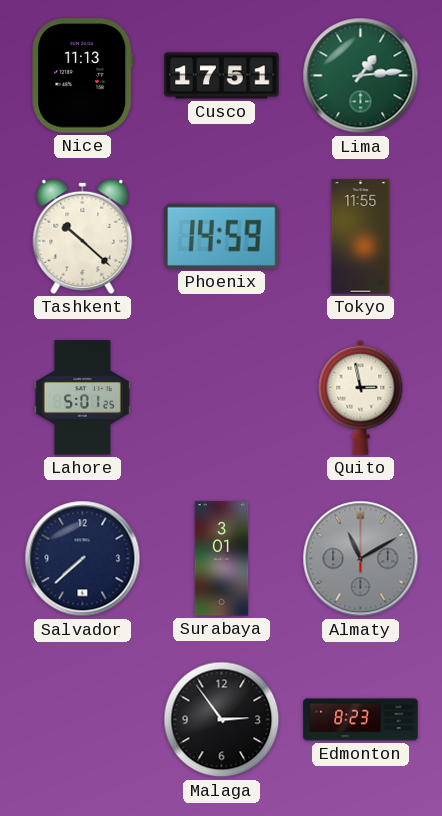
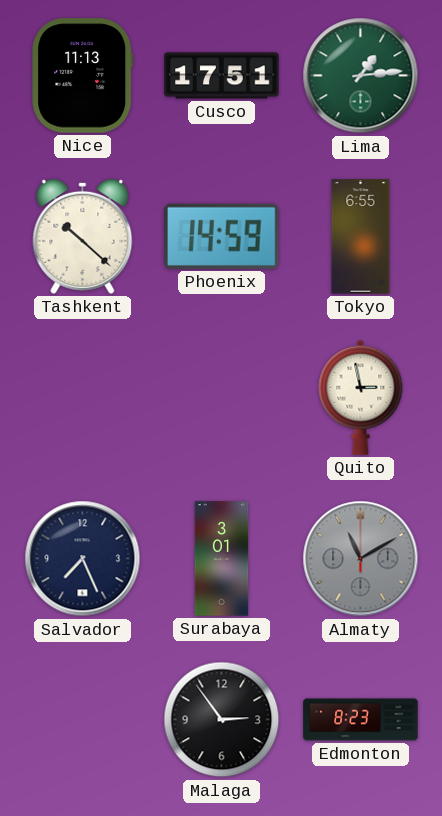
Tokyo: 11:55 -> 6:55
Lahore: 5:01 -> none
Salvador: 7:38 -> 7:26
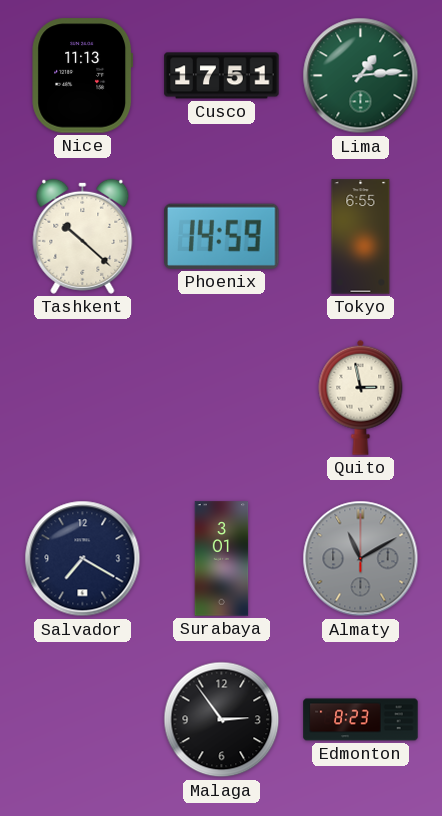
Salvador: 7:26 -> 7:20
